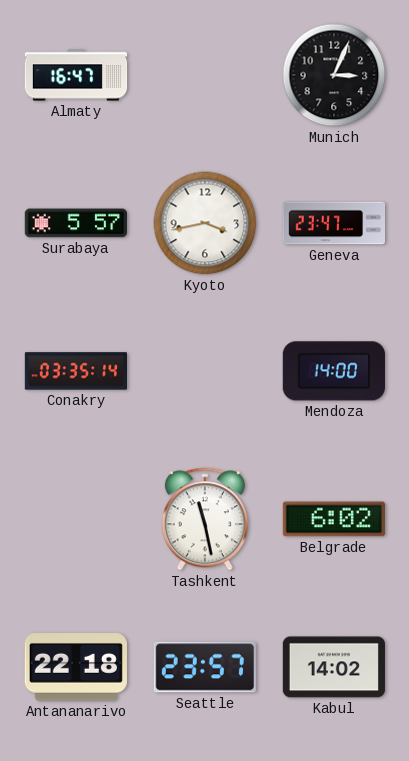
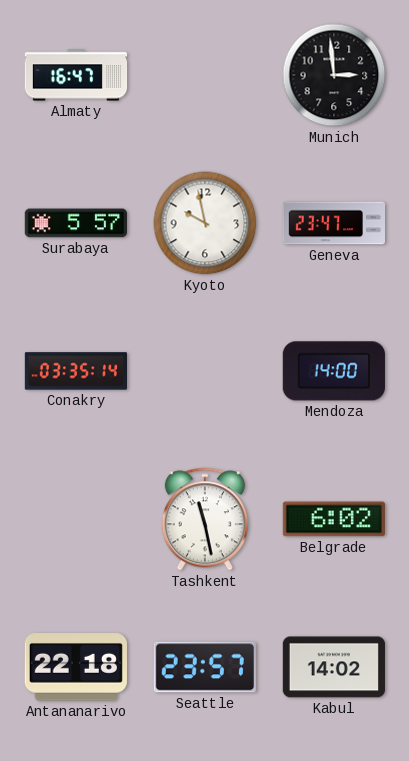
Munich: 3:04 -> 2:59
Kyoto: 3:43 -> 9:58
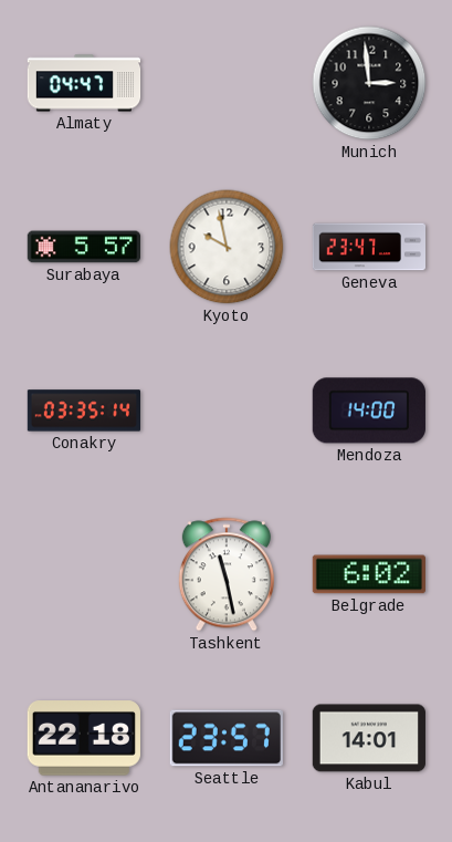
Almaty: 16:47 -> 04:47
Kabul: 14:02 -> 14:01
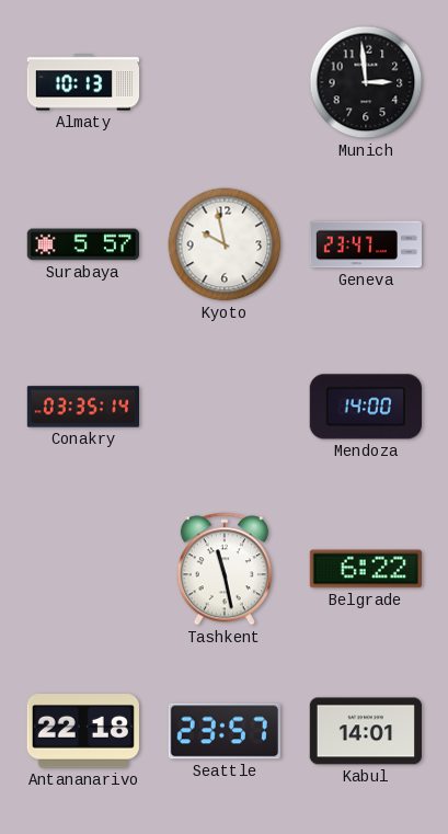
Almaty: 04:47 -> 10:13
Belgrade: 6:02 -> 6:22
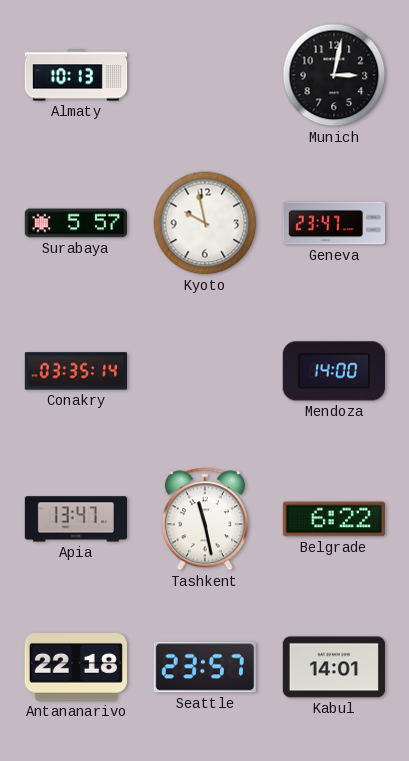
Munich: 2:59 -> 3:02
Apia: none -> 13:47
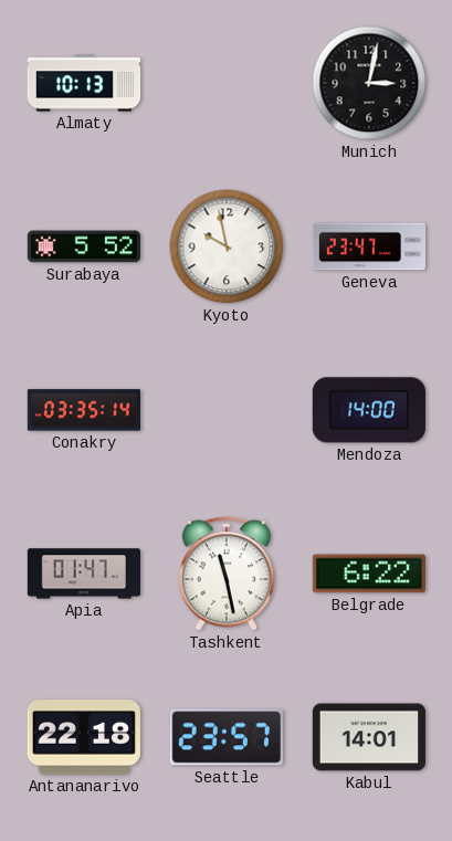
Surabaya: 5:57 -> 5:52
Apia: 13:47 -> 01:47
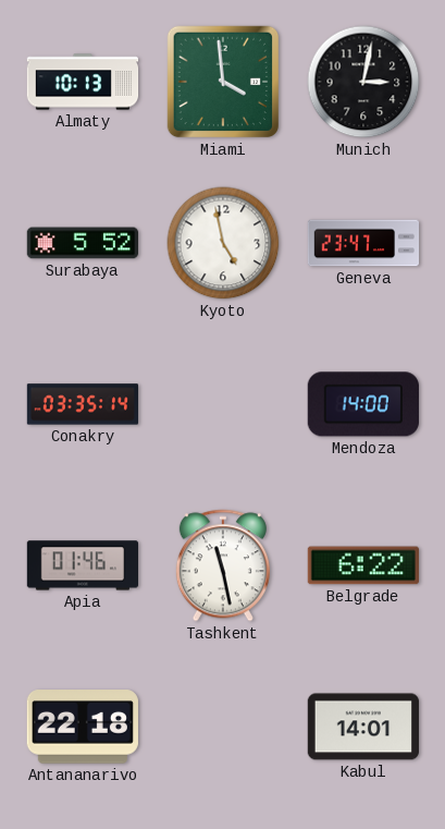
Miami: none -> 3:59
Kyoto: 9:58 -> 4:58
Apia: 01:47 -> 01:46
Seattle: 23:57 -> none
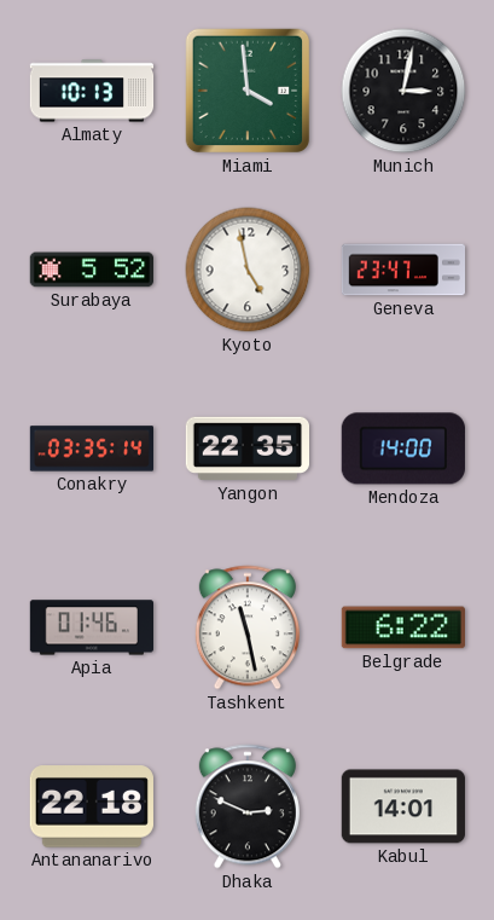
Yangon: none -> 22:35
Dhaka: none -> 2:49
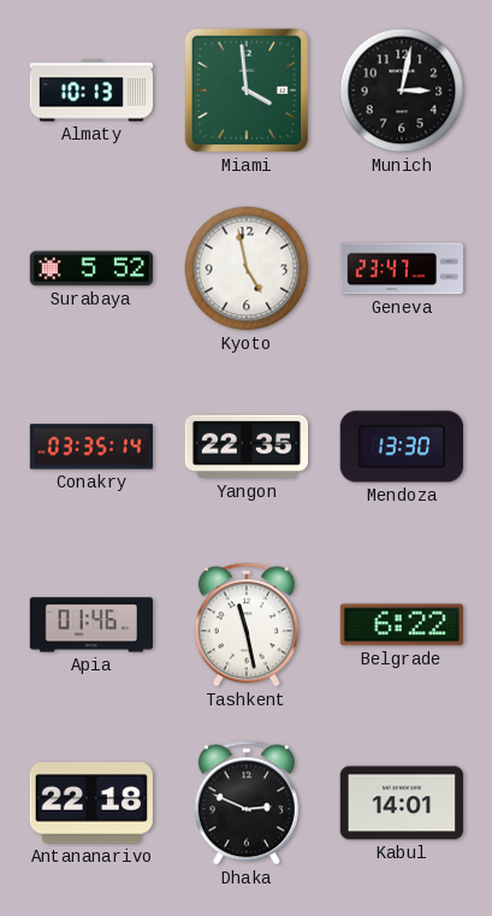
Mendoza: 14:00 -> 13:30
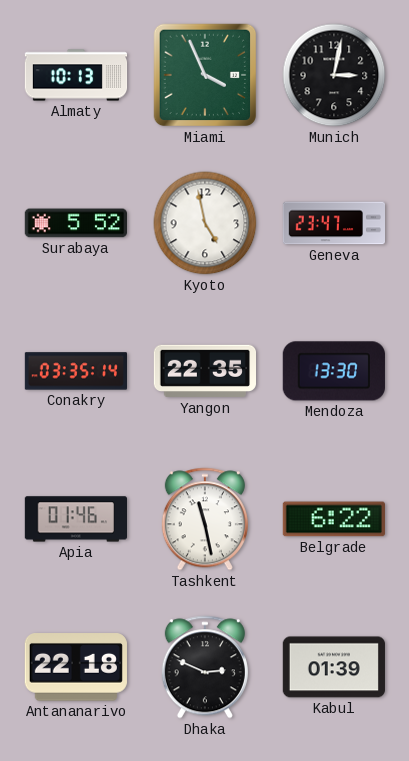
Miami: 3:59 -> 3:56
Kabul: 14:01 -> 01:39
